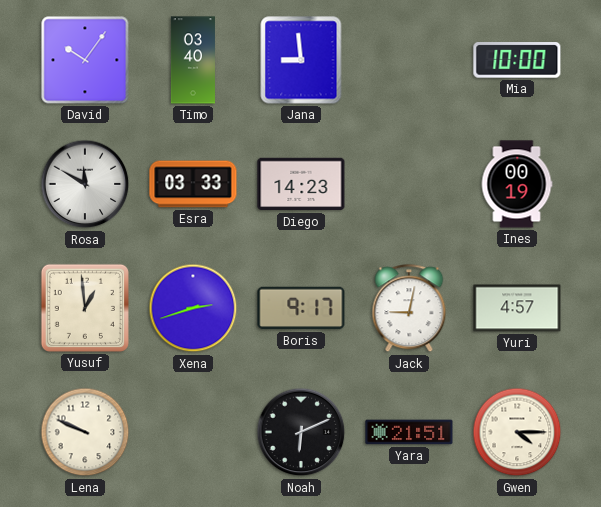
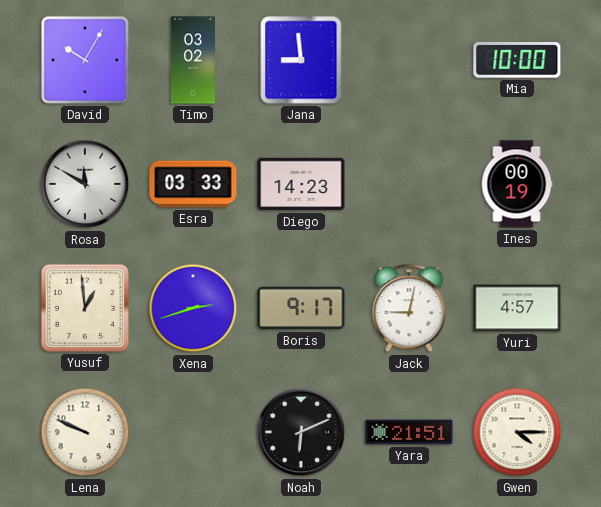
David: 10:06 -> 10:05
Timo: 03:40 -> 03:02
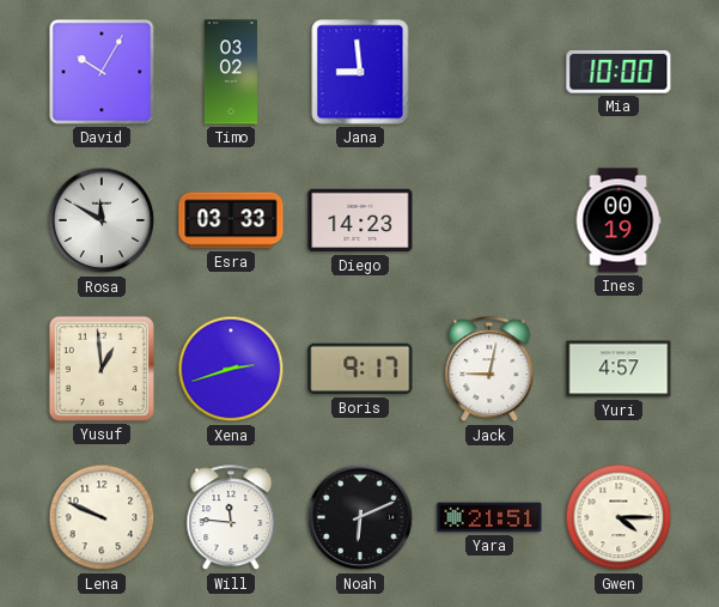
Will: none -> 11:46
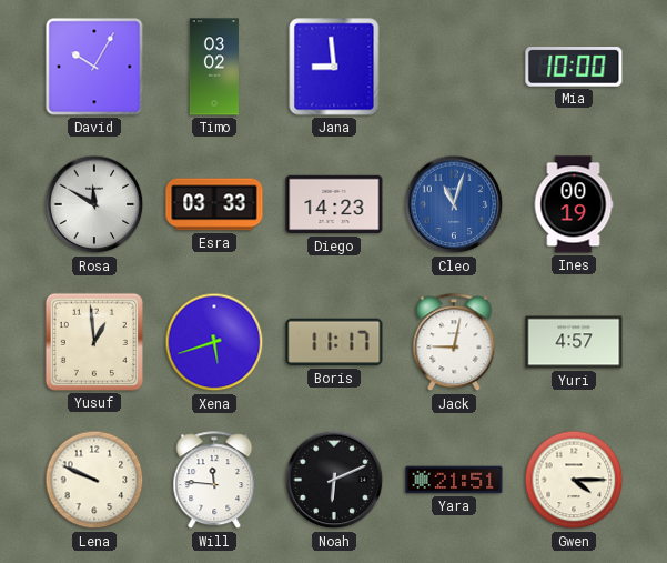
Cleo: none -> 11:03
Xena: 2:42 -> 5:42
Boris: 9:17 -> 11:17
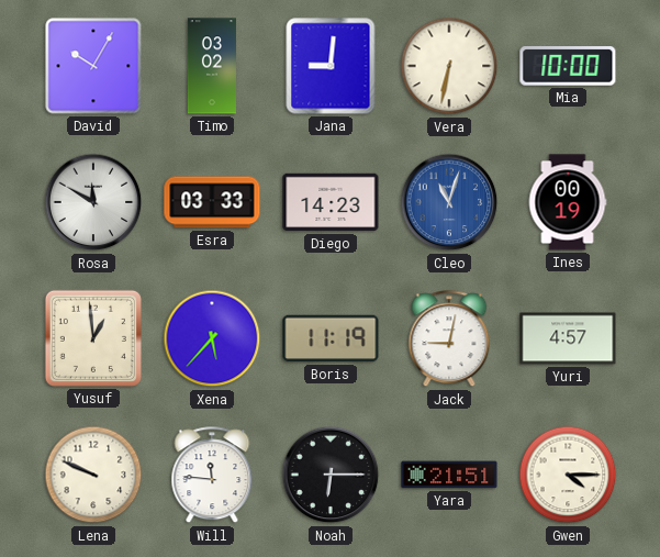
Jana: 8:59 -> 9:01
Vera: none -> 6:32
Xena: 5:42 -> 5:37
Boris: 11:17 -> 11:19
Noah: 6:11 -> 6:15
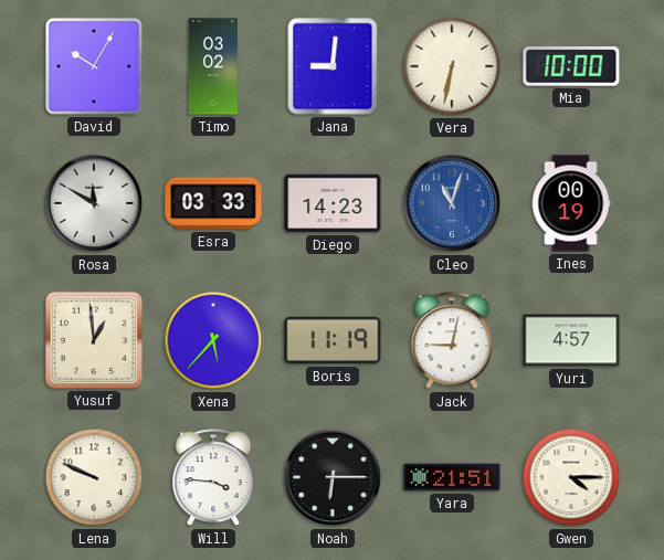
Will: 11:46 -> 3:46
